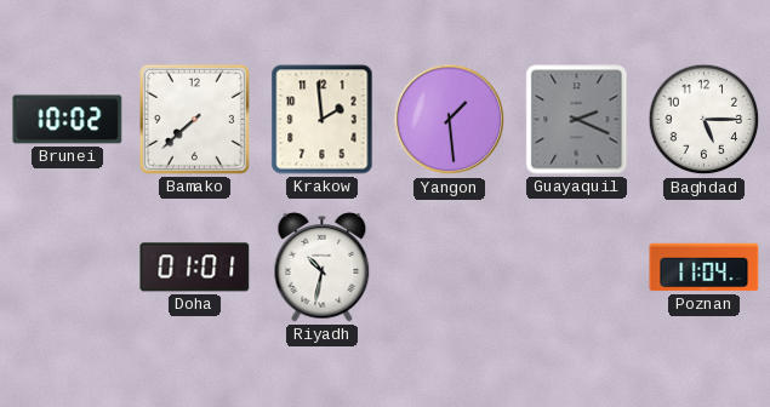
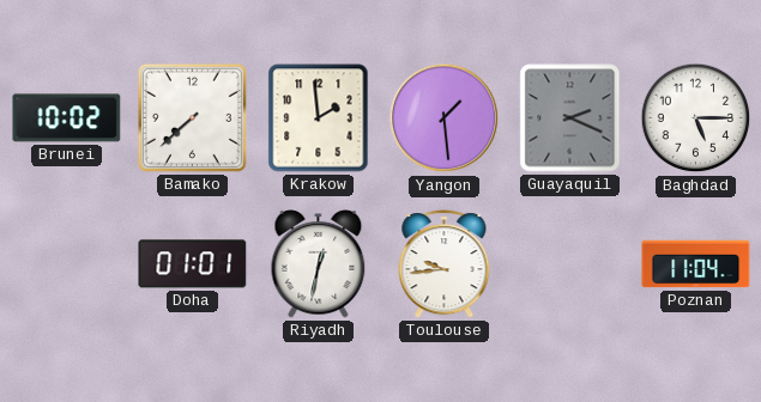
Riyadh: 10:32 -> 12:32
Toulouse: none -> 9:44
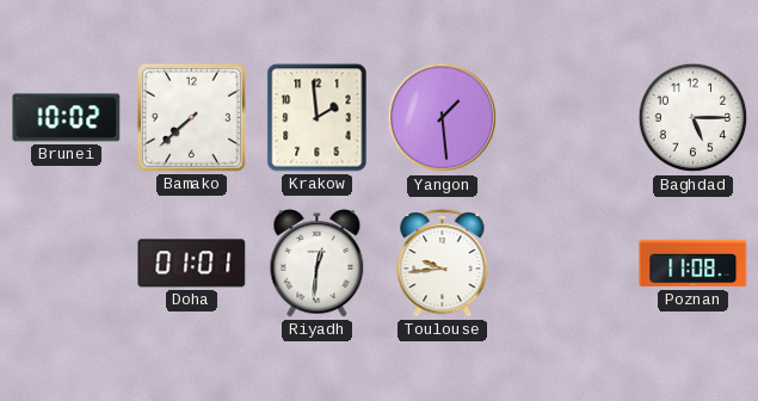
Guayaquil: 2:19 -> none
Riyadh: 12:32 -> 12:31
Poznan: 11:04 -> 11:08
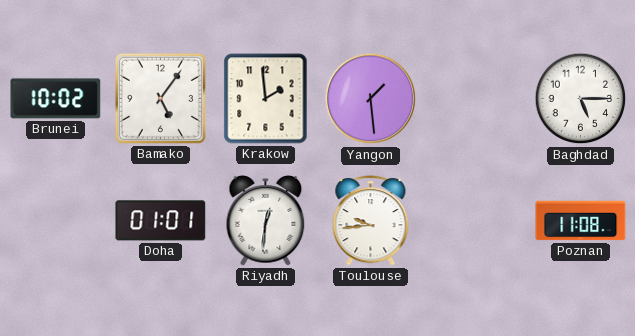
Bamako: 7:38 -> 5:06
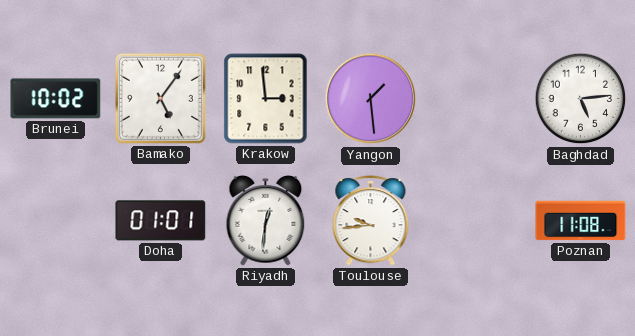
Krakow: 1:59 -> 2:59
Baghdad: 5:15 -> 5:14
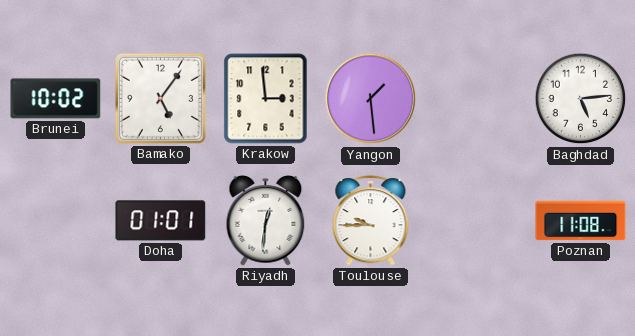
Toulouse: 9:44 -> 9:45
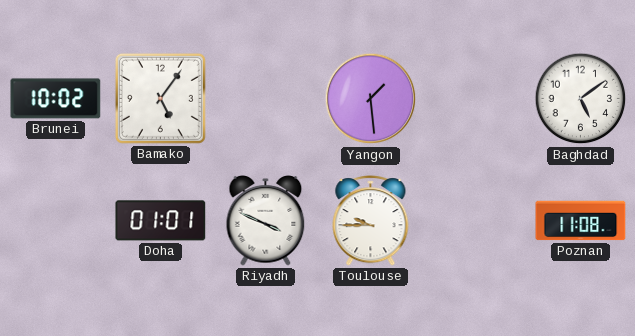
Krakow: 2:59 -> none
Baghdad: 5:14 -> 5:09
Riyadh: 12:31 -> 3:49
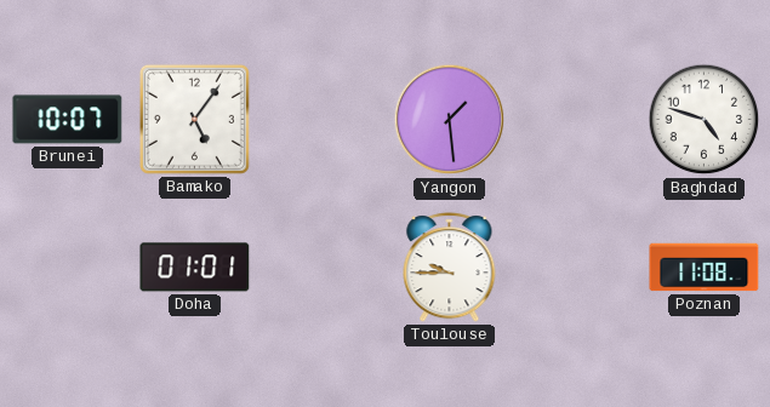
Brunei: 10:02 -> 10:07
Baghdad: 5:09 -> 4:48
Riyadh: 3:49 -> none
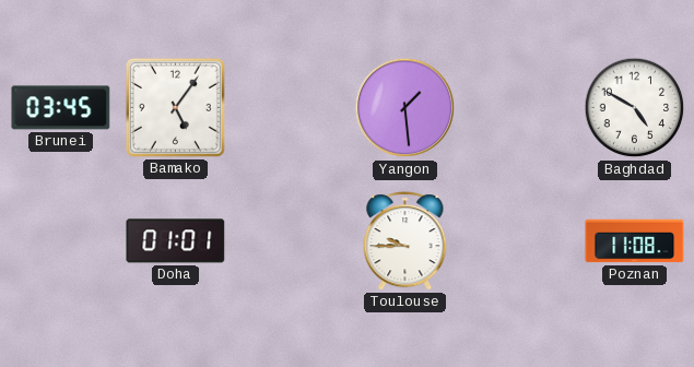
Brunei: 10:07 -> 03:45
Baghdad: 4:48 -> 4:50
